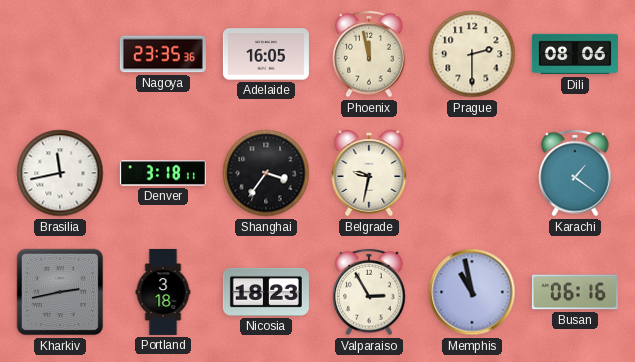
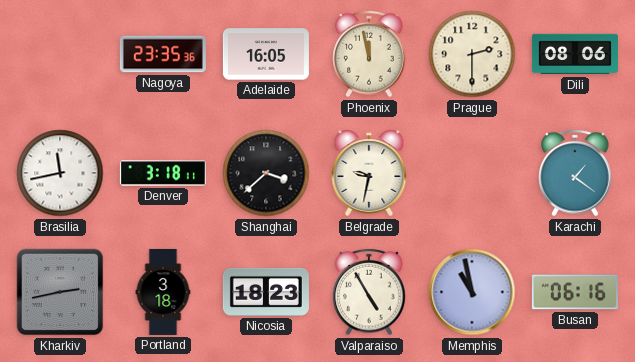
Shanghai: 3:36 -> 3:38
Valparaiso: 2:55 -> 4:55
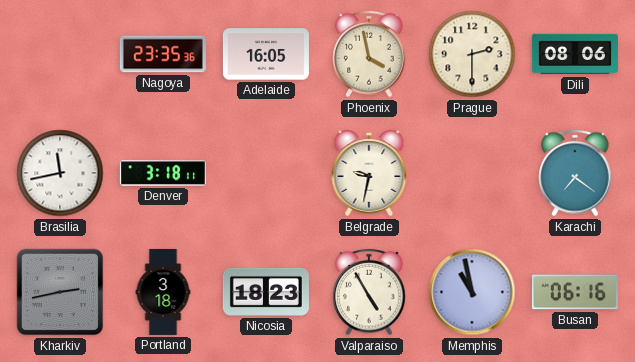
Phoenix: 11:58 -> 3:58
Shanghai: 3:38 -> none
Karachi: 1:21 -> 7:21
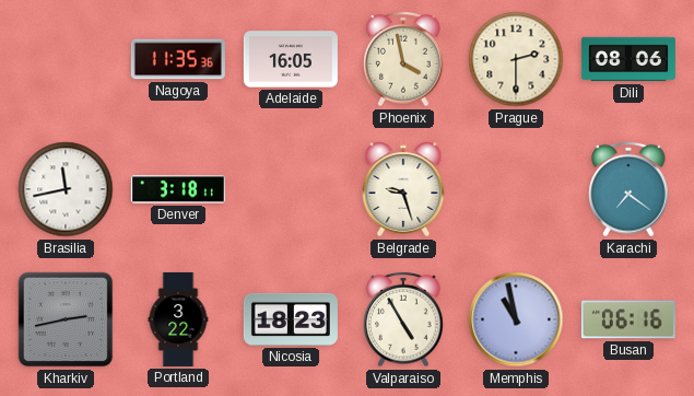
Nagoya: 23:35 -> 11:35
Belgrade: 9:32 -> 9:27
Portland: 3:18 -> 3:22
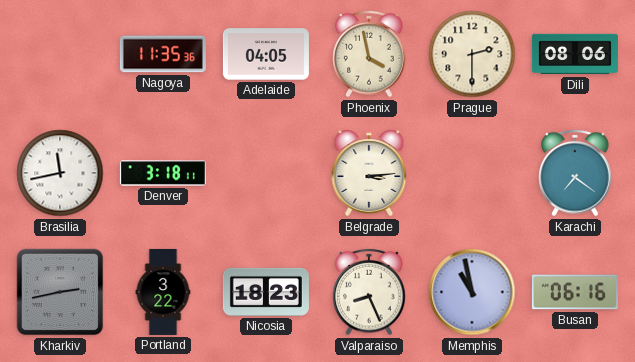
Adelaide: 16:05 -> 04:05
Belgrade: 9:27 -> 3:14
Valparaiso: 4:55 -> 8:26
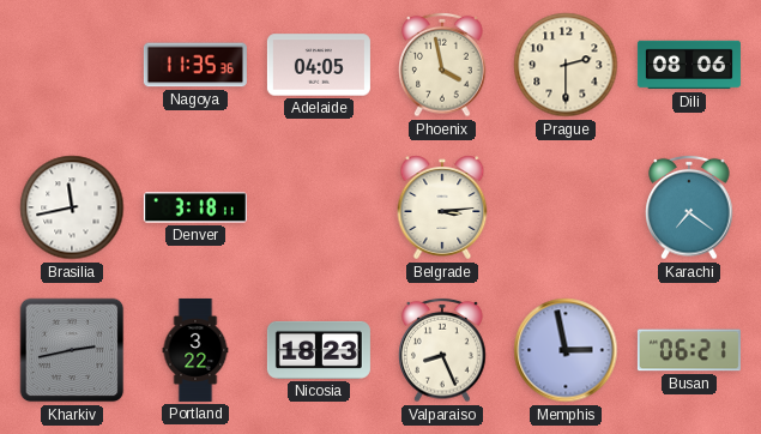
Memphis: 10:58 -> 2:58
Busan: 06:16 -> 06:21
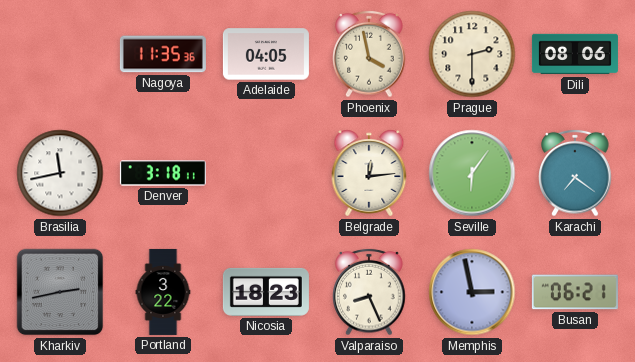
Belgrade: 3:14 -> 12:14
Seville: none -> 6:06
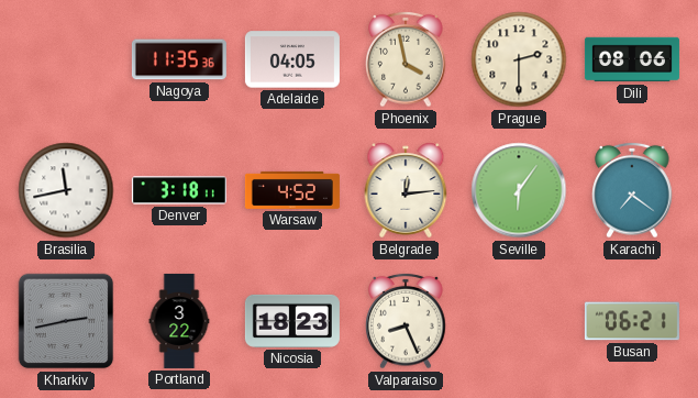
Warsaw: none -> 4:52
Memphis: 2:58 -> none
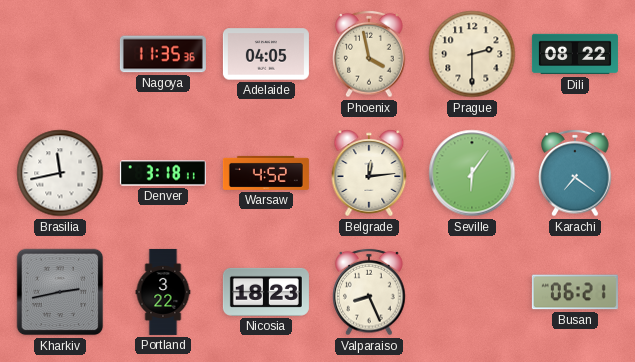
Dili: 08:06 -> 08:22
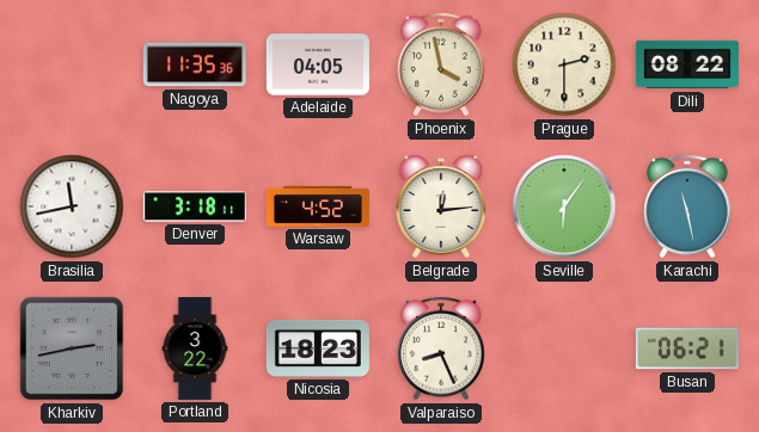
Karachi: 7:21 -> 11:28
